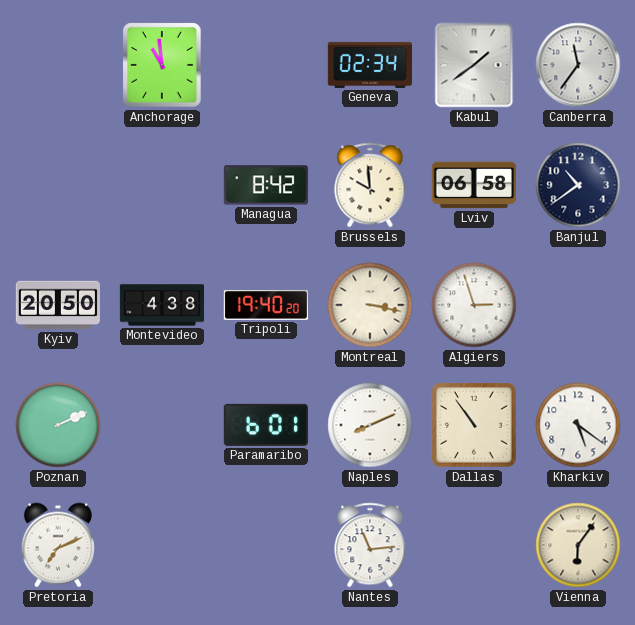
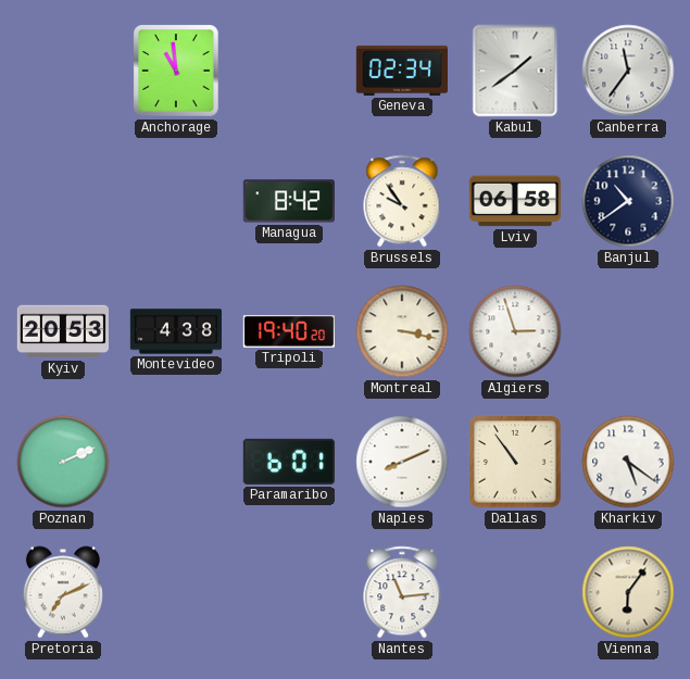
Brussels: 9:59 -> 9:54
Kyiv: 20:50 -> 20:53
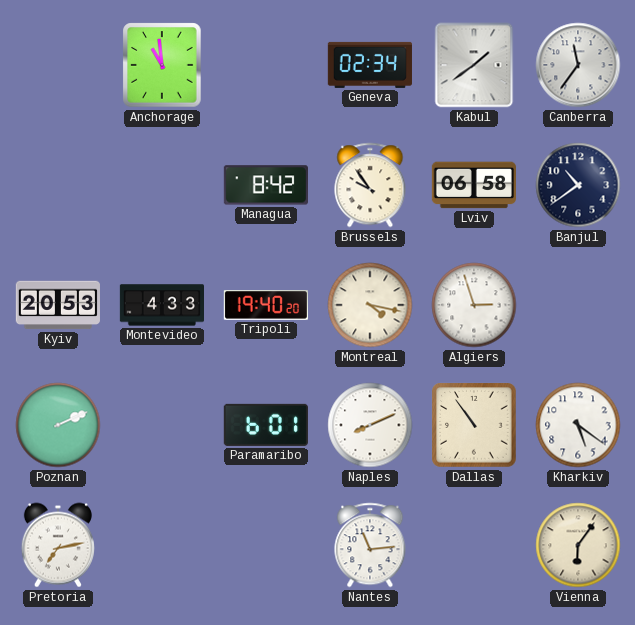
Montevideo: 4:38 -> 4:33
Montreal: 3:17 -> 4:17
Pretoria: 7:11 -> 7:13
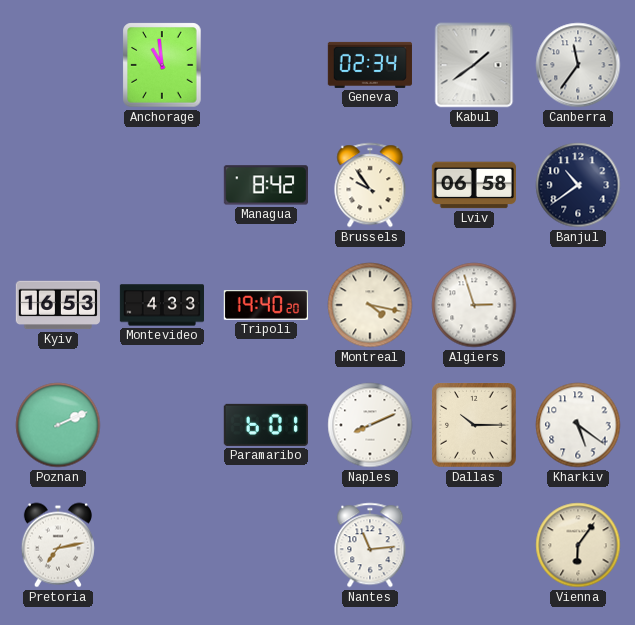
Kyiv: 20:53 -> 16:53
Dallas: 10:54 -> 10:15
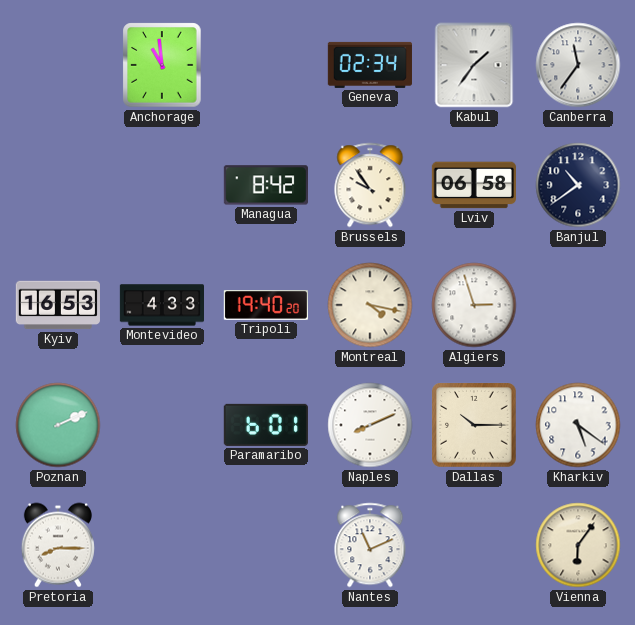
Kabul: 1:39 -> 1:36
Pretoria: 7:13 -> 8:15
Nantes: 11:14 -> 11:11
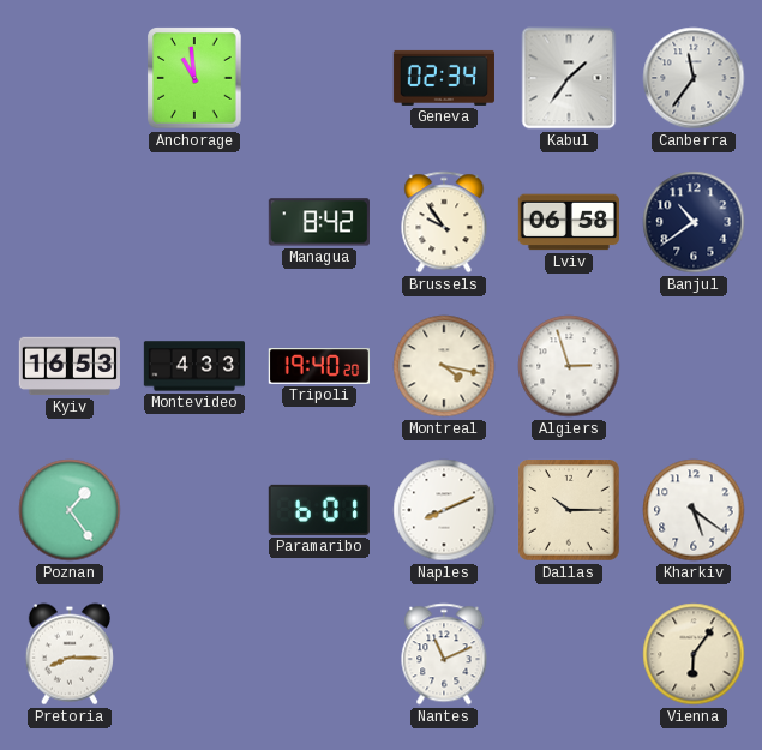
Poznan: 2:11 -> 1:24
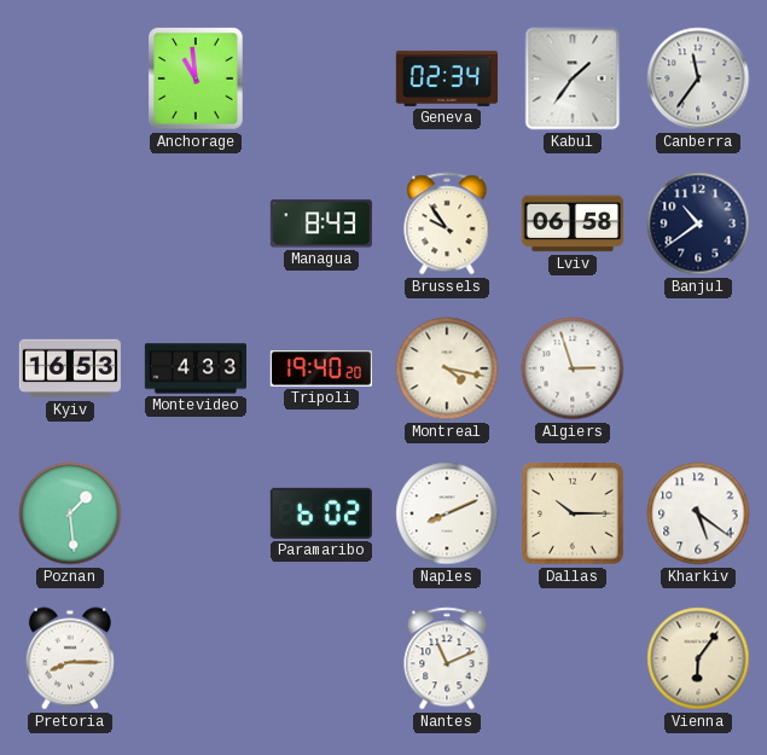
Managua: 8:42 -> 8:43
Poznan: 1:24 -> 1:29
Paramaribo: 6:01 -> 6:02
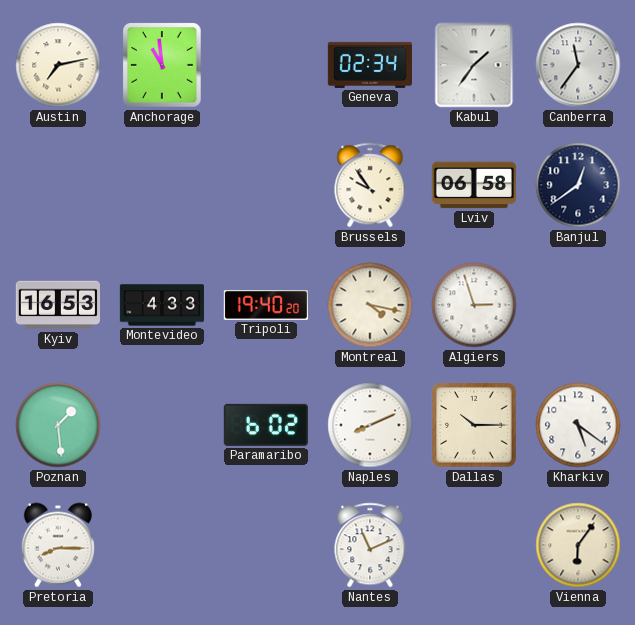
Austin: none -> 7:13
Managua: 8:43 -> none
Banjul: 10:39 -> 12:39
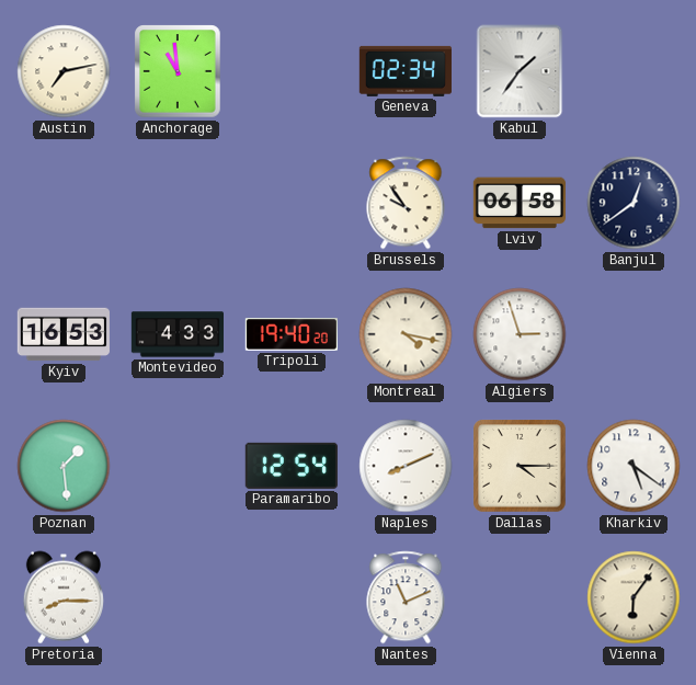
Canberra: 11:36 -> none
Paramaribo: 6:02 -> 12:54
Dallas: 10:15 -> 4:15
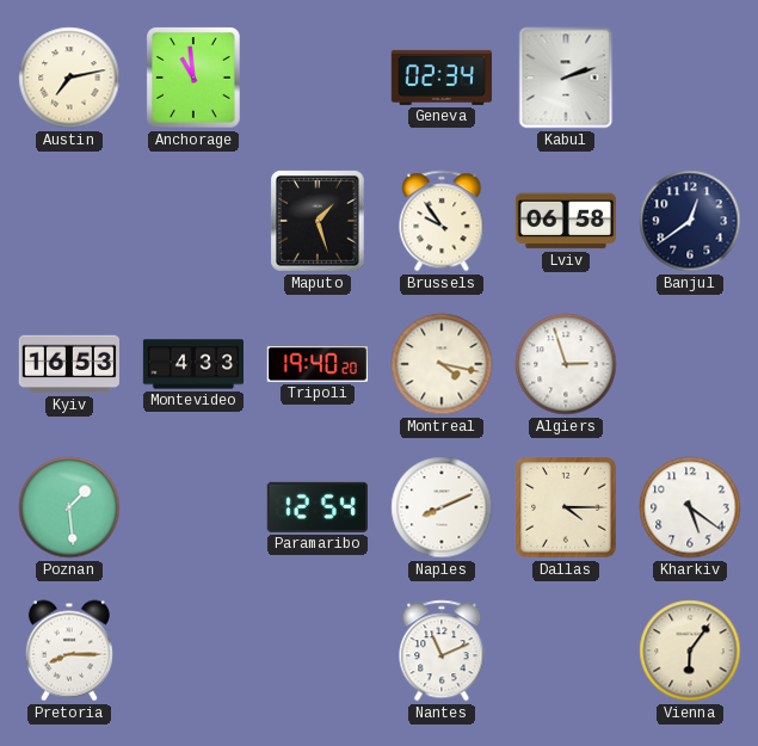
Kabul: 1:36 -> 2:12
Maputo: none -> 1:27
